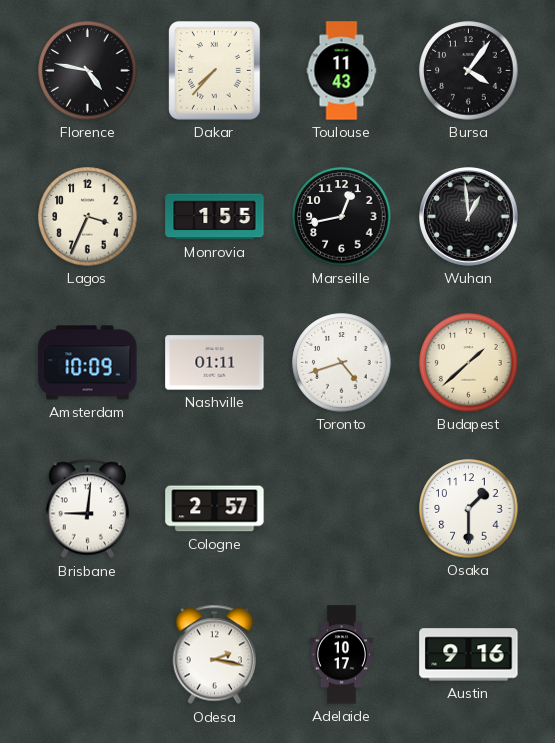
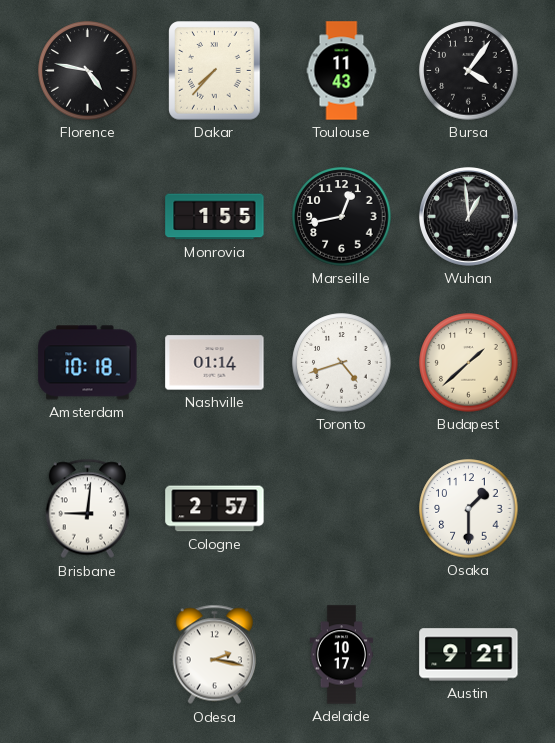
Lagos: 3:34 -> none
Amsterdam: 10:09 -> 10:18
Nashville: 01:11 -> 01:14
Austin: 9:16 -> 9:21
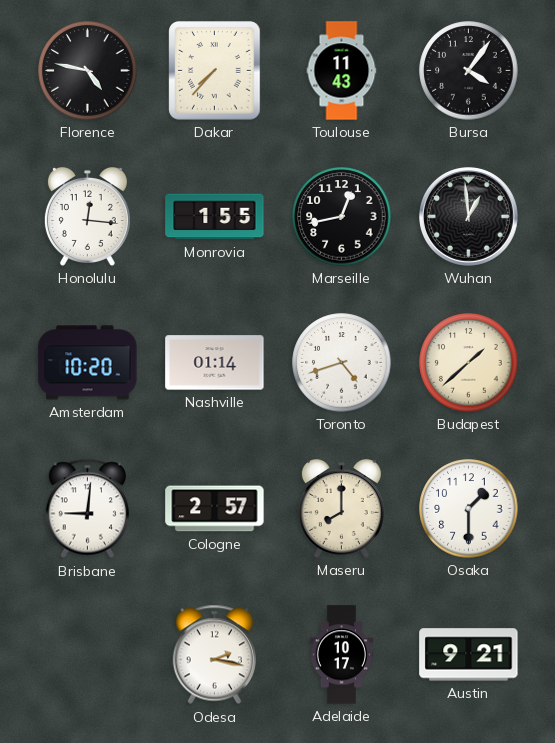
Honolulu: none -> 12:16
Amsterdam: 10:18 -> 10:20
Maseru: none -> 8:00
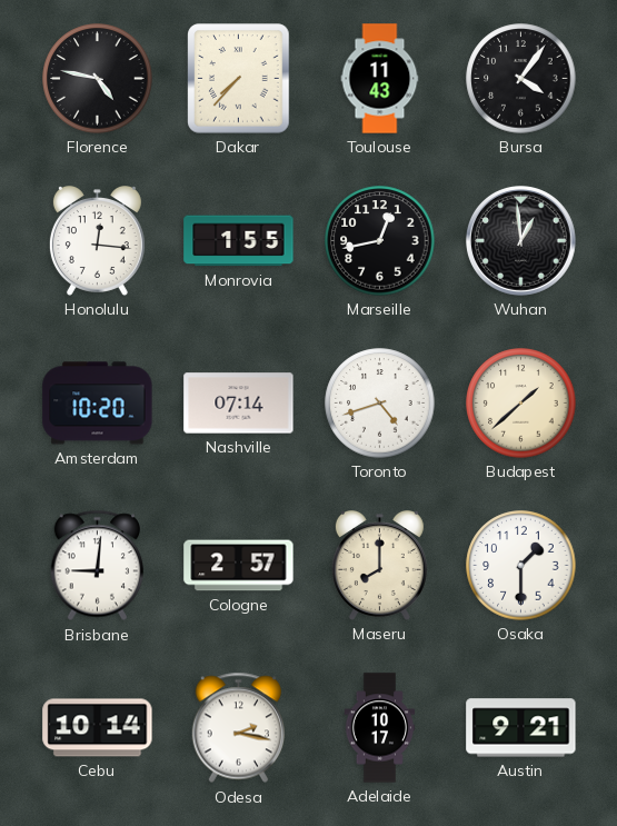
Nashville: 01:14 -> 07:14
Cebu: none -> 10:14
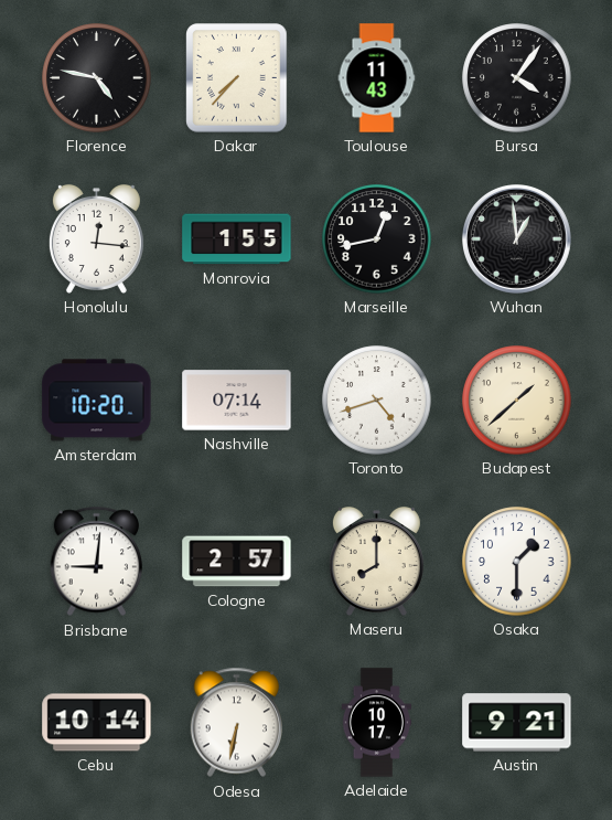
Odesa: 2:17 -> 6:32
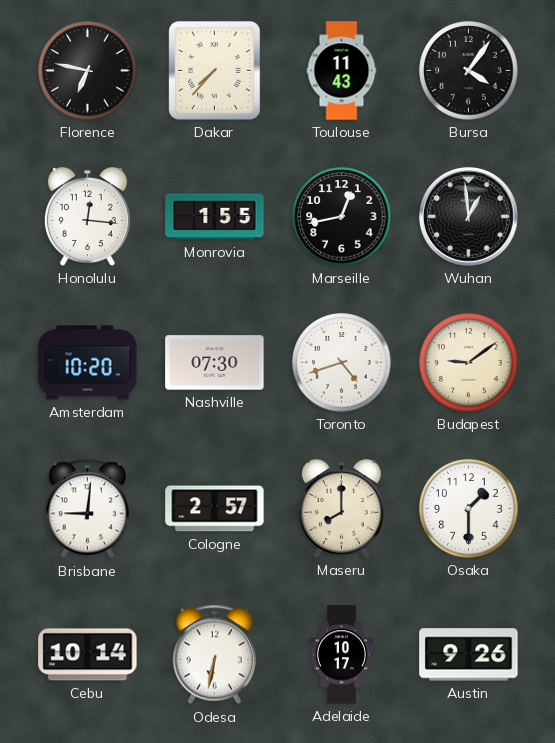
Florence: 4:47 -> 6:47
Nashville: 07:14 -> 07:30
Budapest: 1:38 -> 9:09
Austin: 9:21 -> 9:26
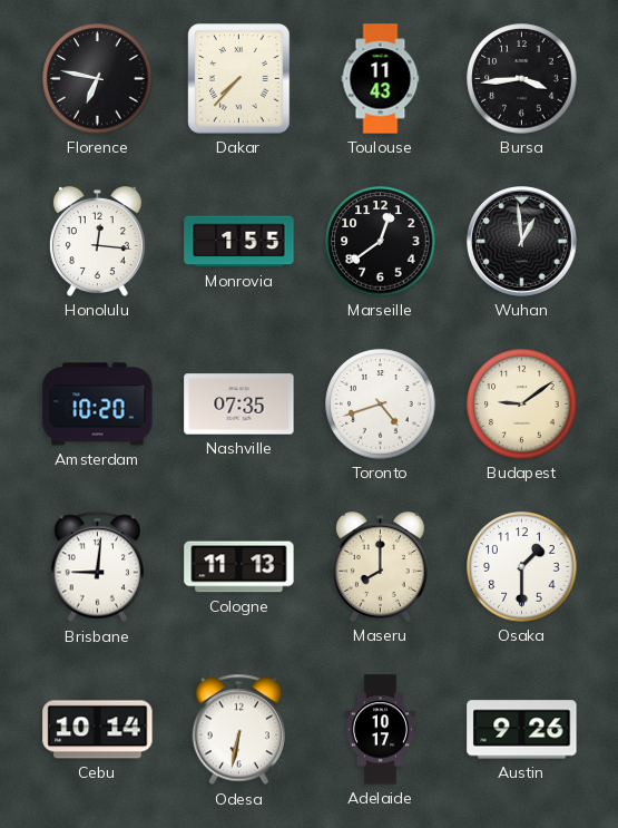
Bursa: 4:06 -> 3:44
Marseille: 12:43 -> 12:39
Nashville: 07:30 -> 07:35
Cologne: 2:57 -> 11:13
